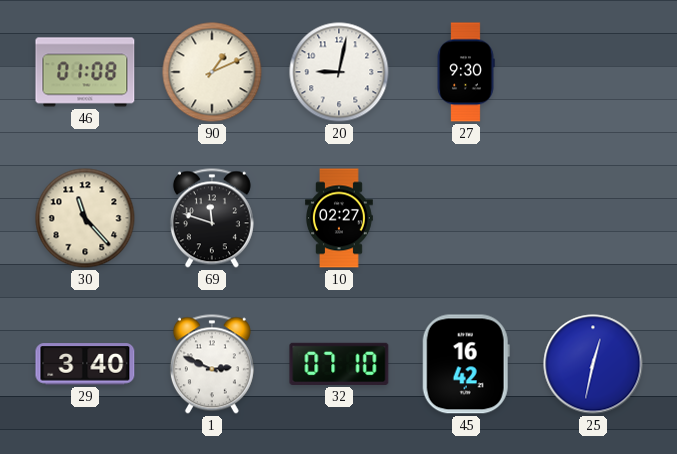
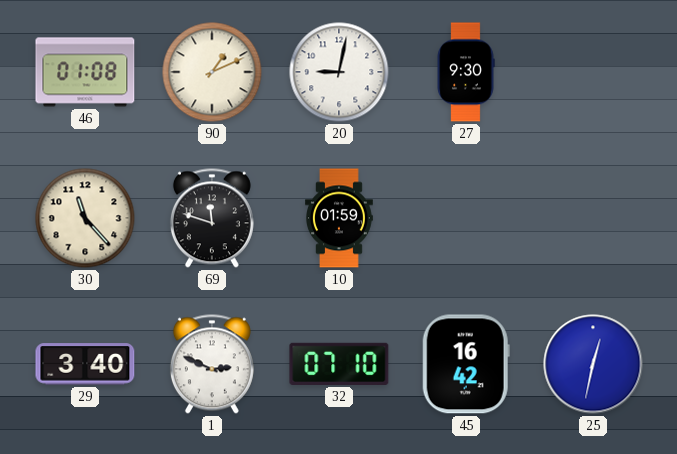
10: 02:27 -> 01:59
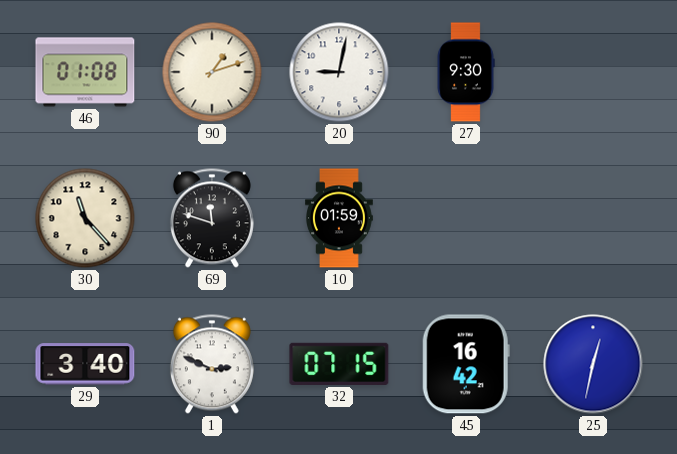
90: 1:11 -> 1:12
32: 07:10 -> 07:15
